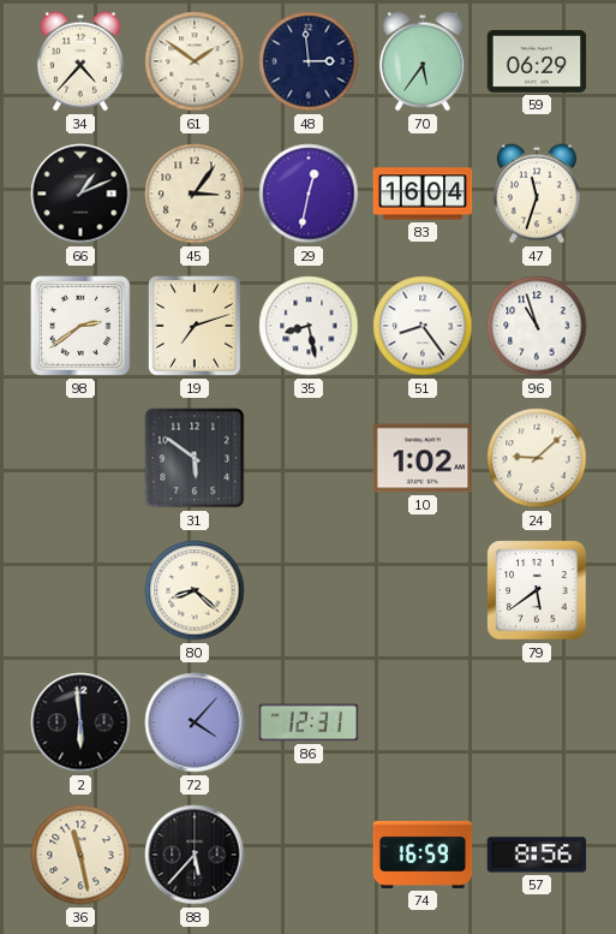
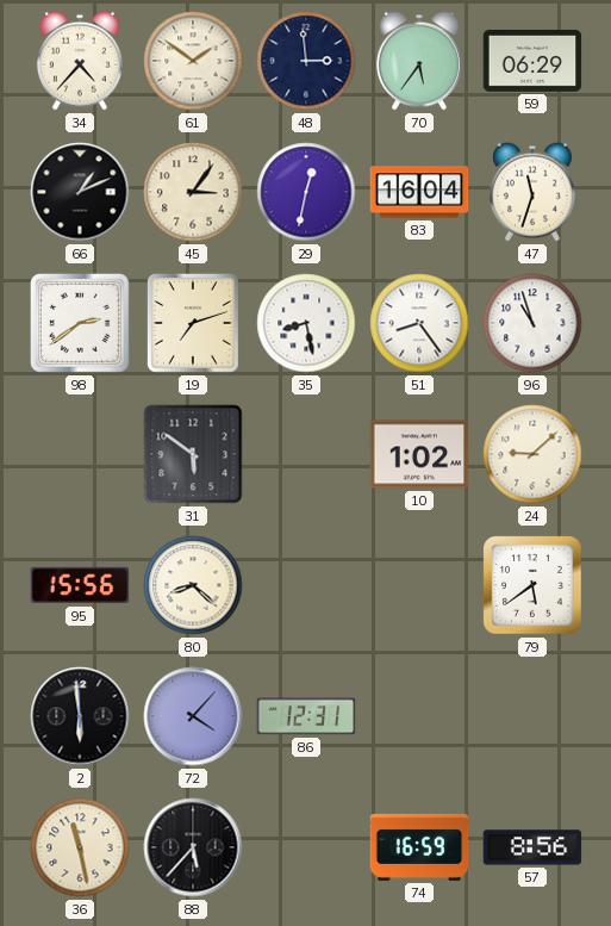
95: none -> 15:56
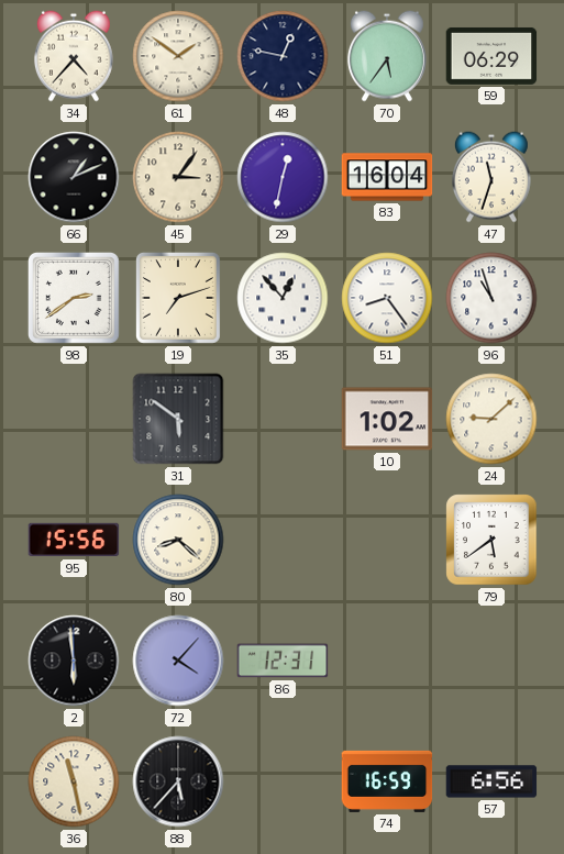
48: 2:59 -> 12:47
35: 8:28 -> 12:53
57: 8:56 -> 6:56
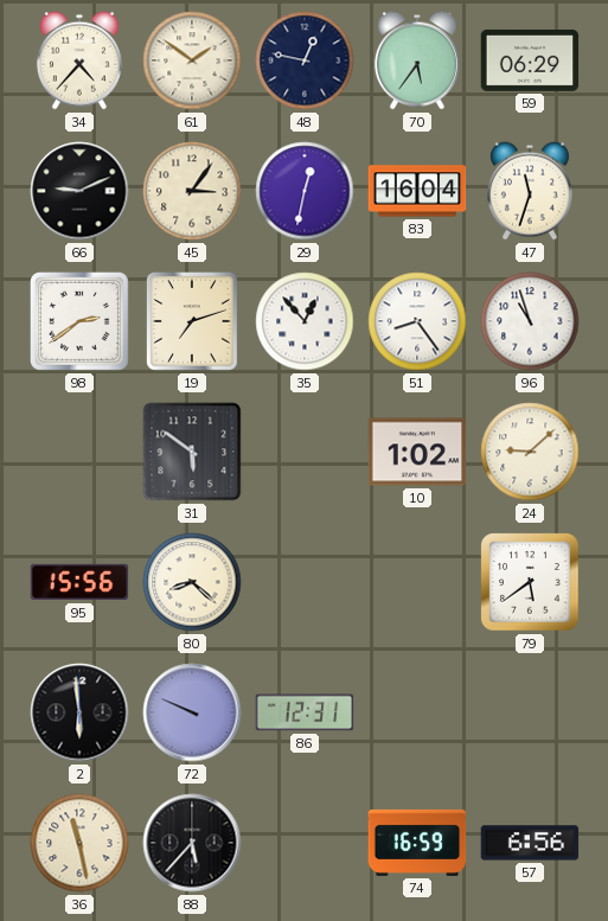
66: 1:11 -> 9:11
72: 4:07 -> 9:49
